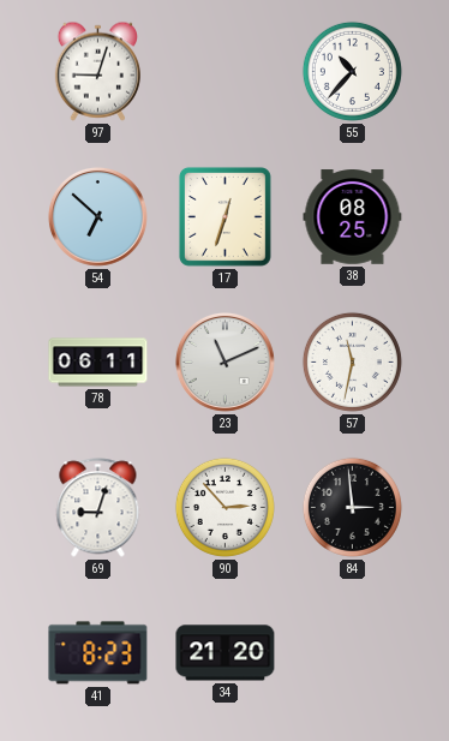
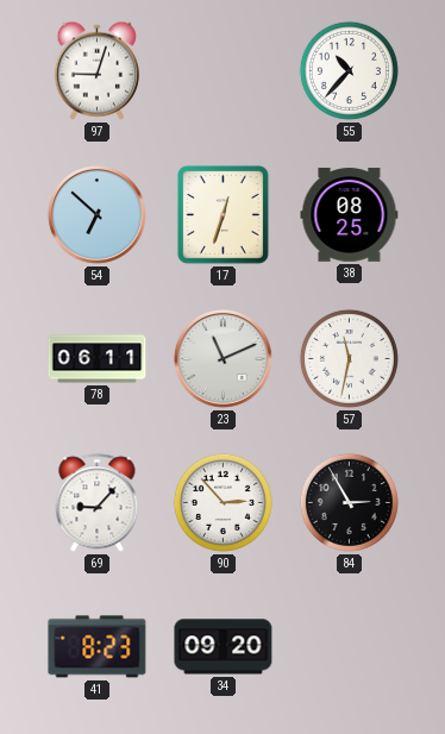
69: 9:03 -> 9:07
84: 2:59 -> 2:55
34: 21:20 -> 09:20
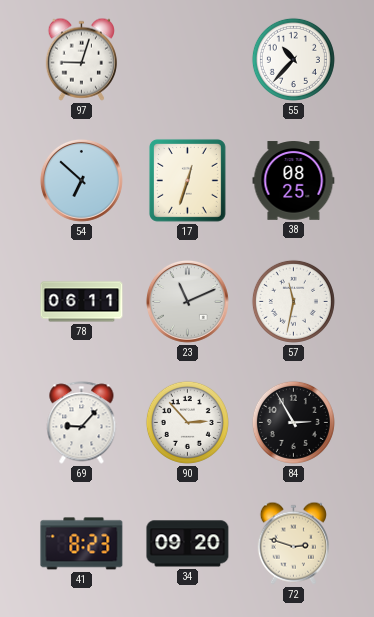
72: none -> 2:48
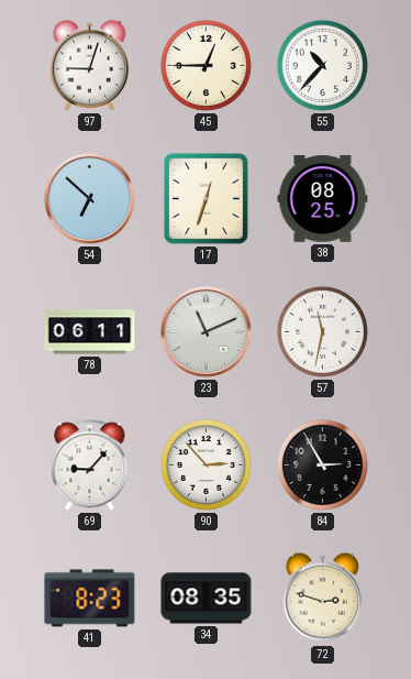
45: none -> 12:45
34: 09:20 -> 08:35
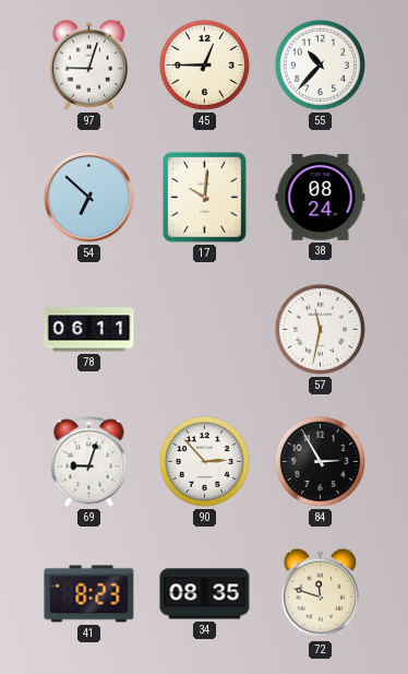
17: 12:33 -> 10:01
38: 08:25 -> 08:24
23: 11:11 -> none
69: 9:07 -> 9:03
72: 2:48 -> 11:48
